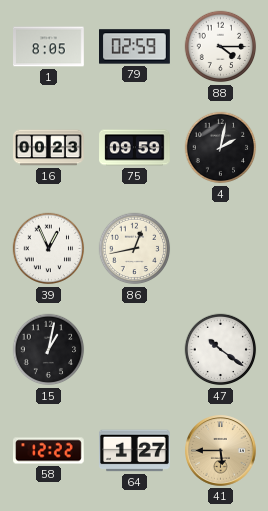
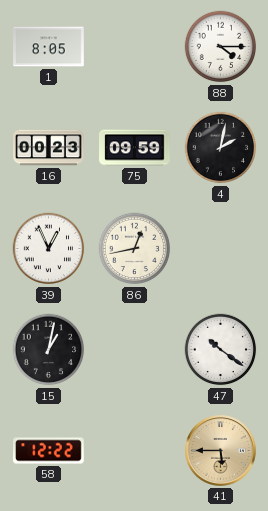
79: 02:59 -> none
64: 1:27 -> none
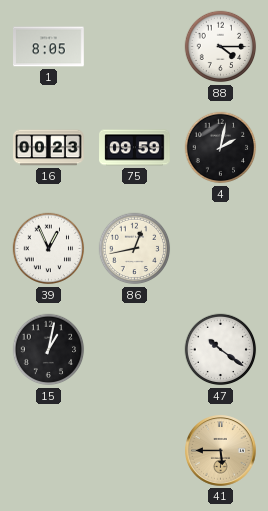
58: 12:22 -> none
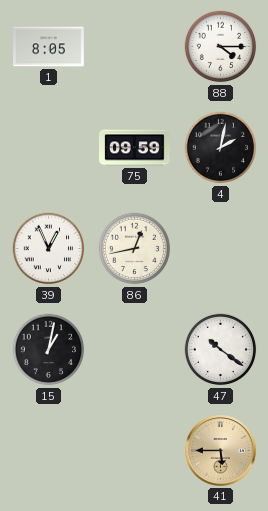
16: 00:23 -> none
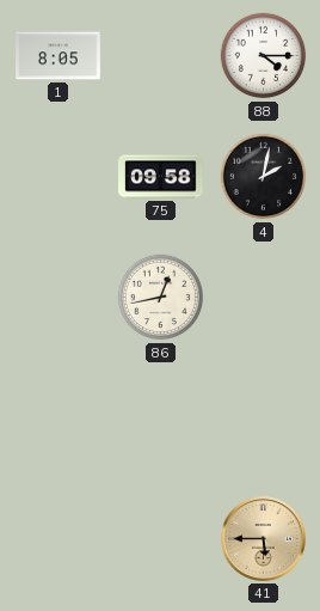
75: 09:59 -> 09:58
39: 12:56 -> none
15: 1:02 -> none
47: 10:21 -> none
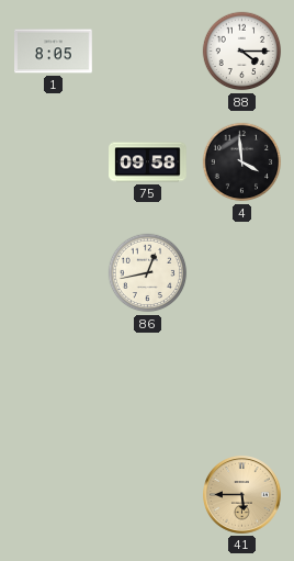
4: 2:02 -> 3:59
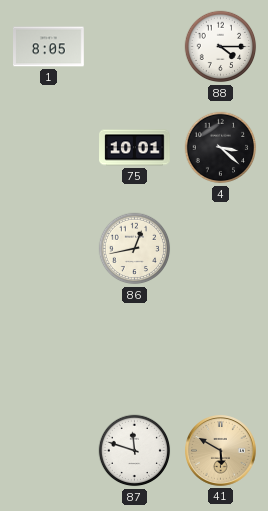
75: 09:58 -> 10:01
4: 3:59 -> 3:22
87: none -> 11:48
41: 5:45 -> 5:50
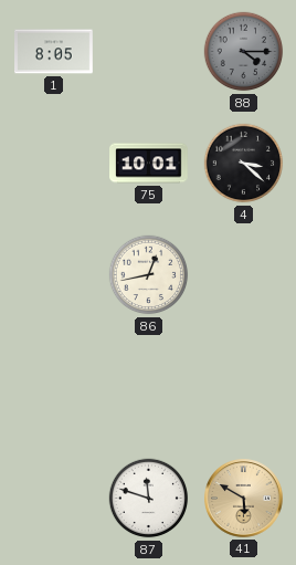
88 dial: white -> grey
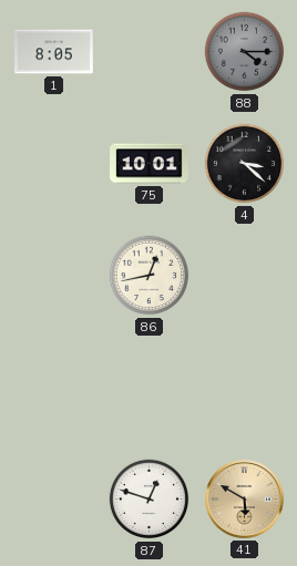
87: 11:48 -> 12:48
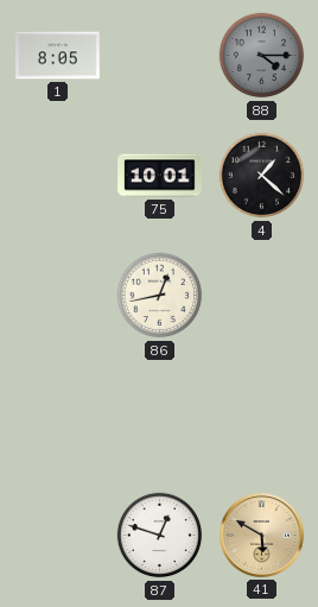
4: 3:22 -> 1:22
